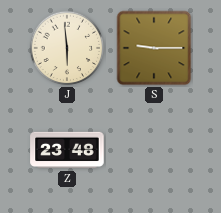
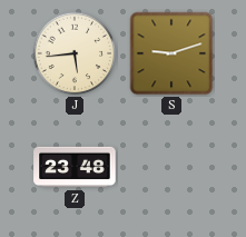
J: 5:59 -> 5:44
S: 9:15 -> 9:12
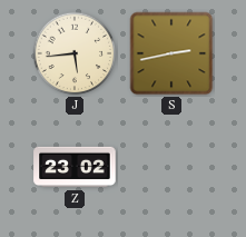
S: 9:12 -> 2:43
Z: 23:48 -> 23:02
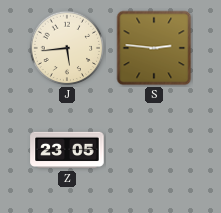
S: 2:43 -> 2:46
Z: 23:02 -> 23:05
